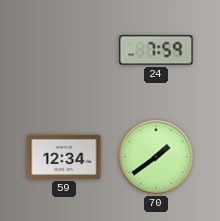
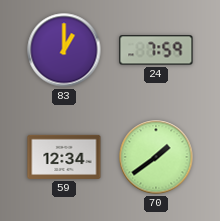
83: none -> 1:00
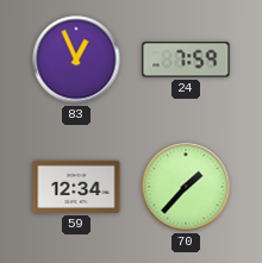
83: 1:00 -> 12:56
70: 1:39 -> 1:37
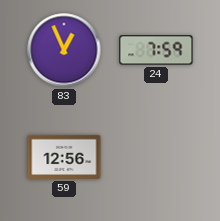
59: 12:34 -> 12:56
70: 1:37 -> none
